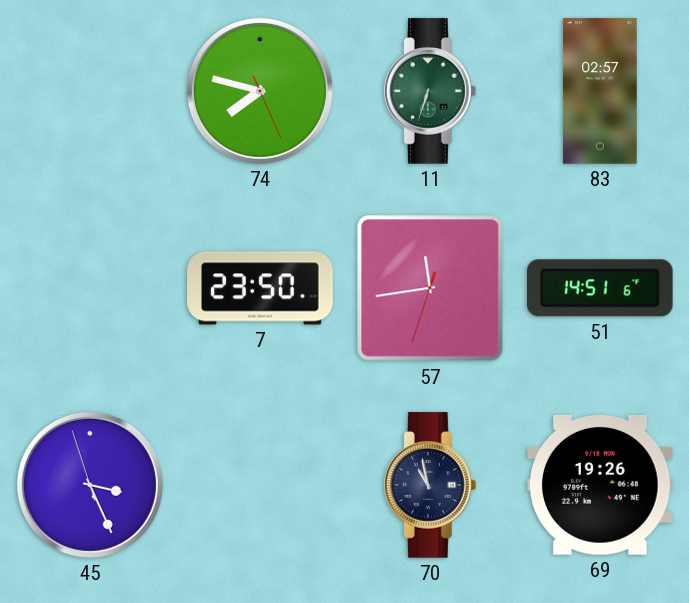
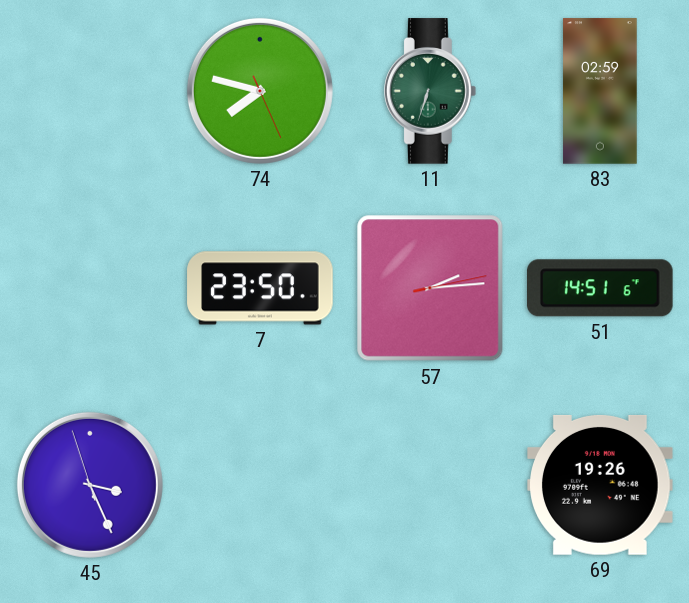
83: 02:57 -> 02:59
57: 11:43 -> 2:14
70: 10:58 -> none
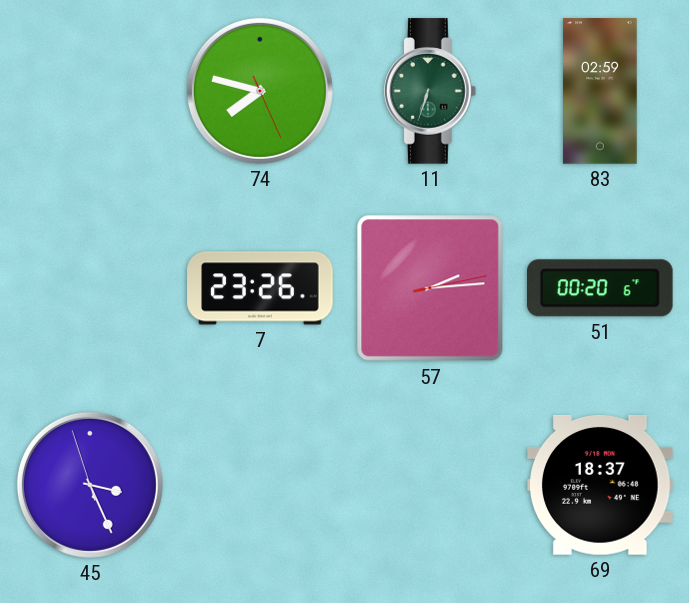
7: 23:50 -> 23:26
51: 14:51 -> 00:20
69: 19:26 -> 18:37
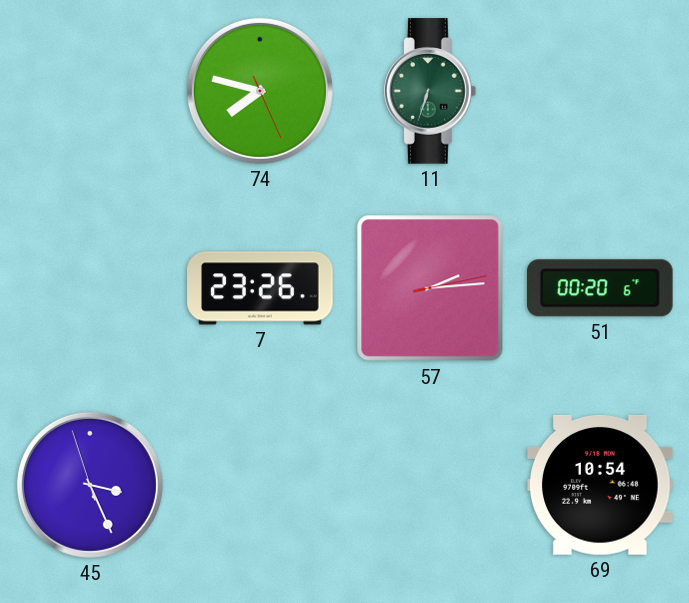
83: 02:59 -> none
69: 18:37 -> 10:54
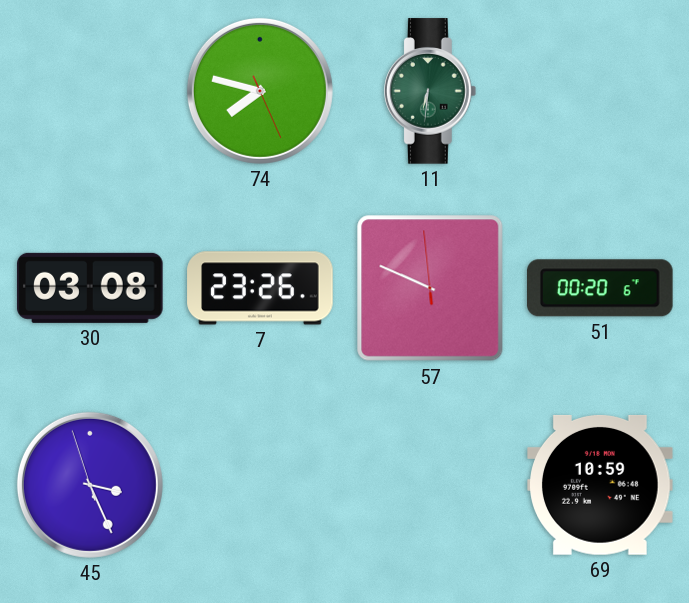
11: 6:33 -> 6:31
30: none -> 03:08
57: 2:14 -> 9:48
69: 10:54 -> 10:59
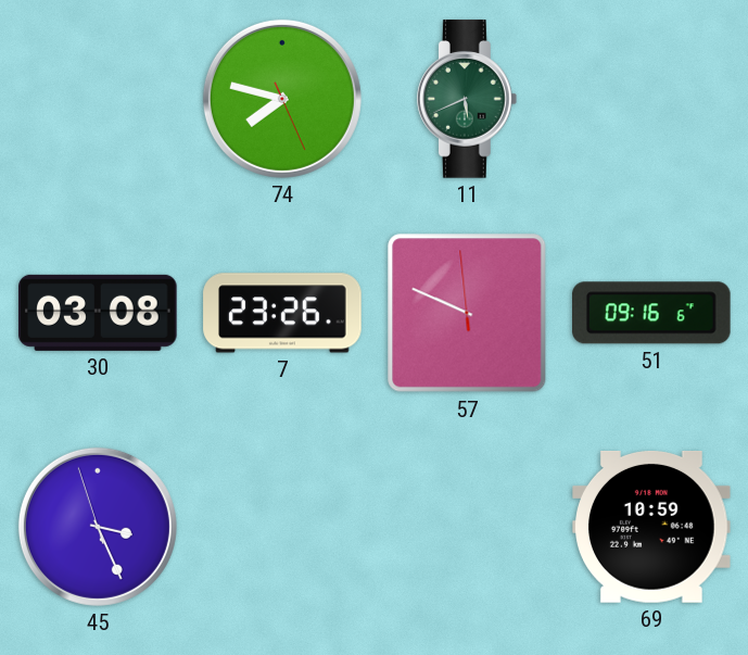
11: 6:31 -> 5:41
51: 00:20 -> 09:16
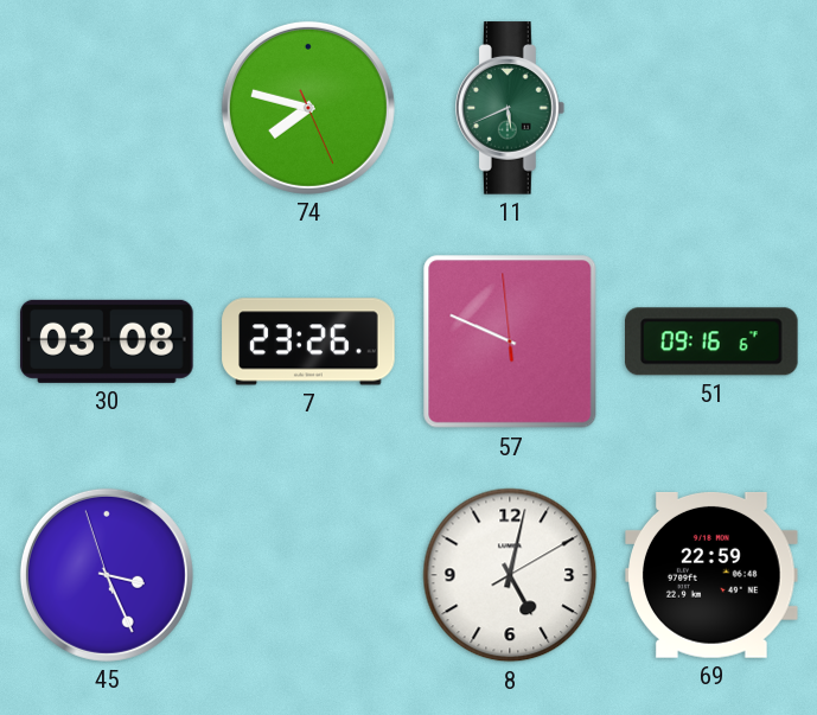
8: none -> 5:02
69: 10:59 -> 22:59
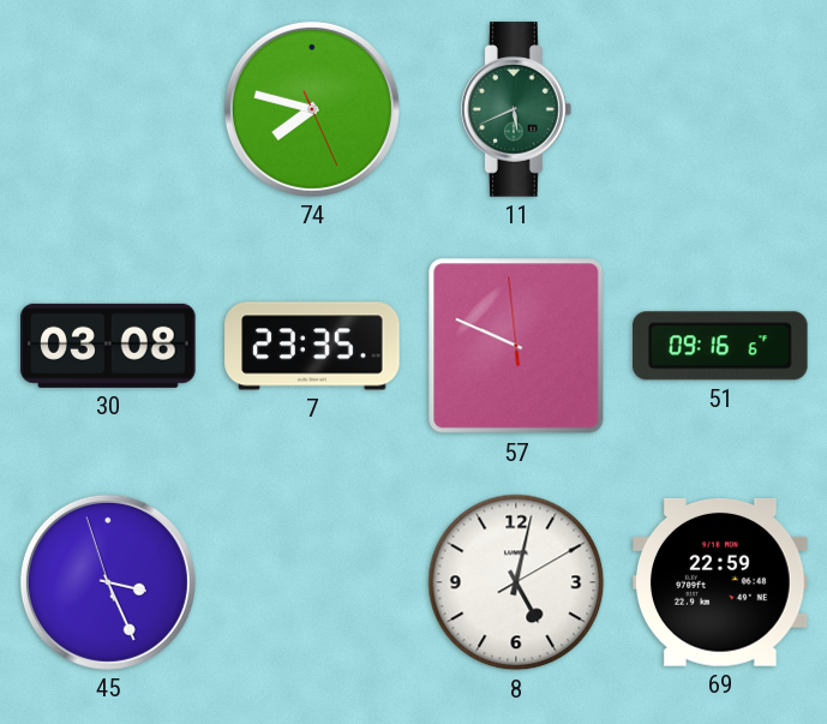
7: 23:26 -> 23:35
